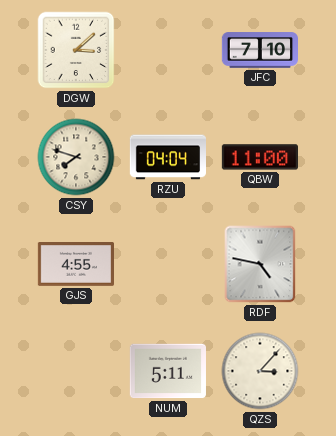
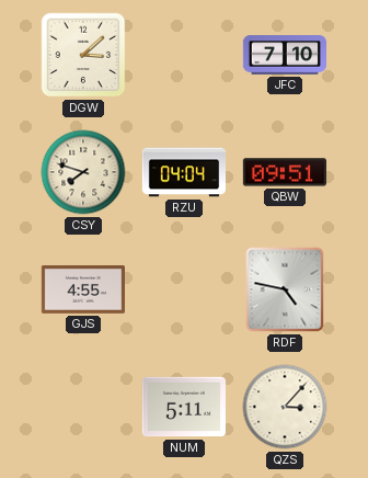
QBW: 11:00 -> 09:51
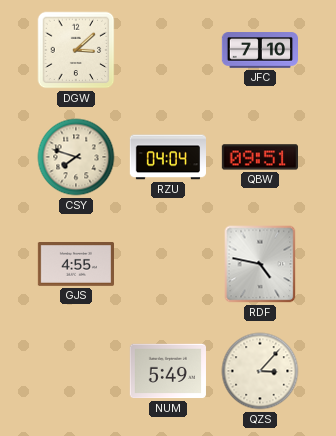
NUM: 5:11 -> 5:49
